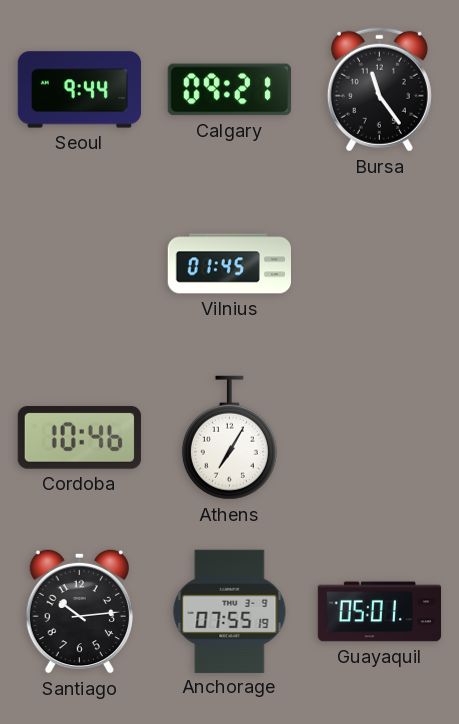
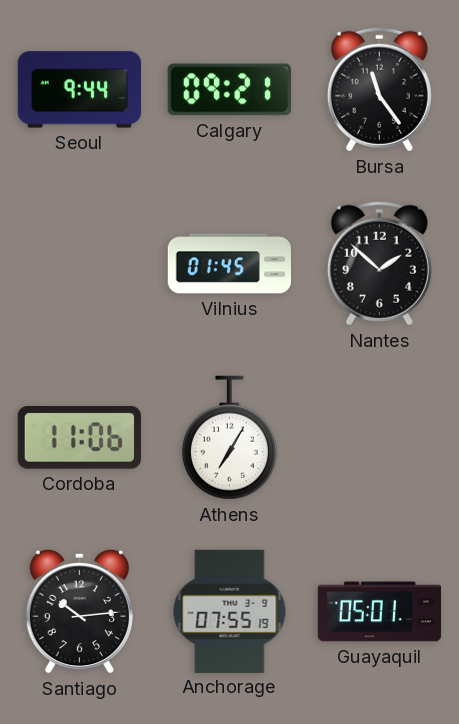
Nantes: none -> 1:52
Cordoba: 10:46 -> 11:06
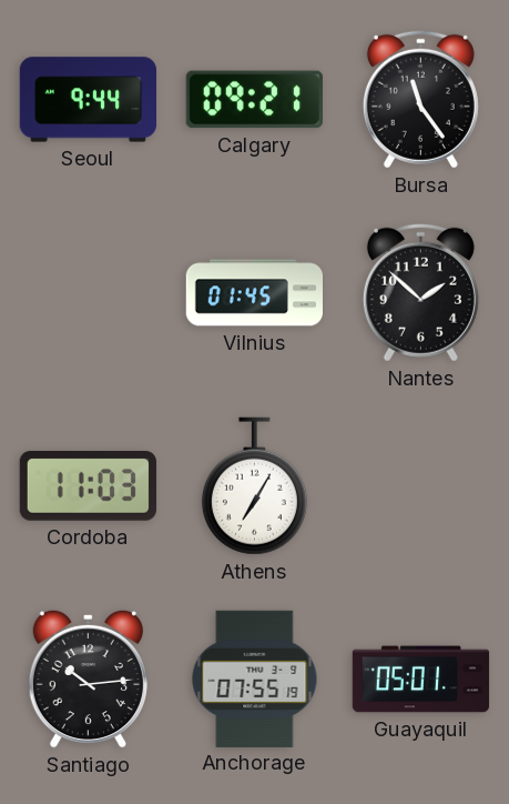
Cordoba: 11:06 -> 11:03
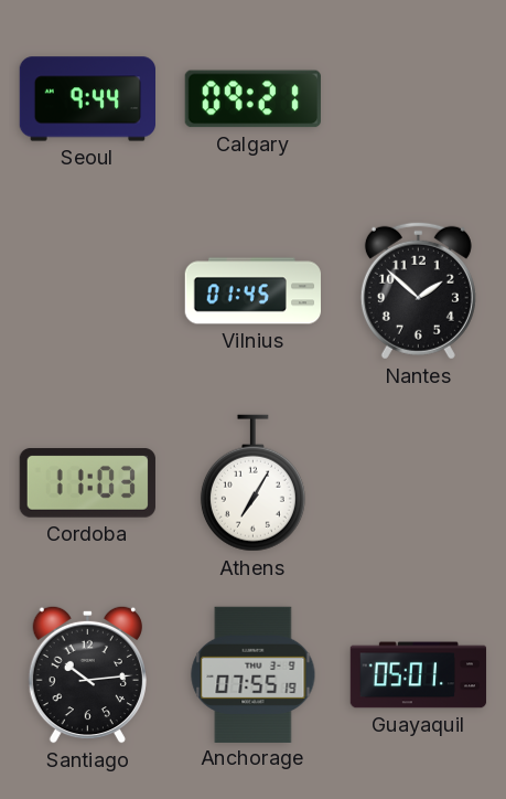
Bursa: 11:24 -> none
